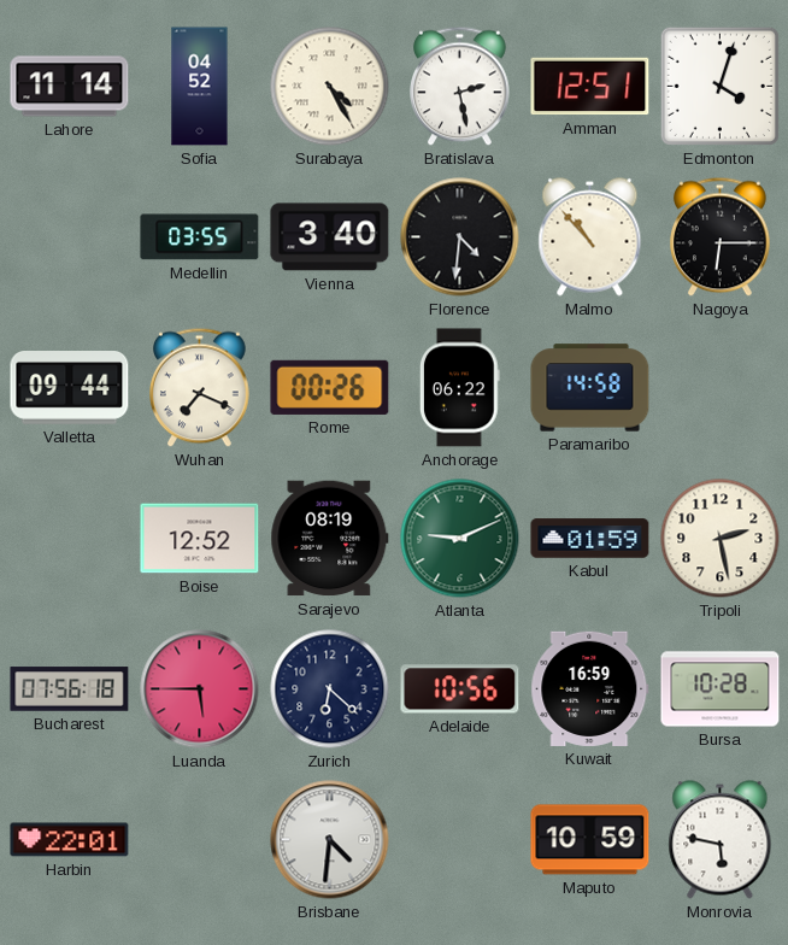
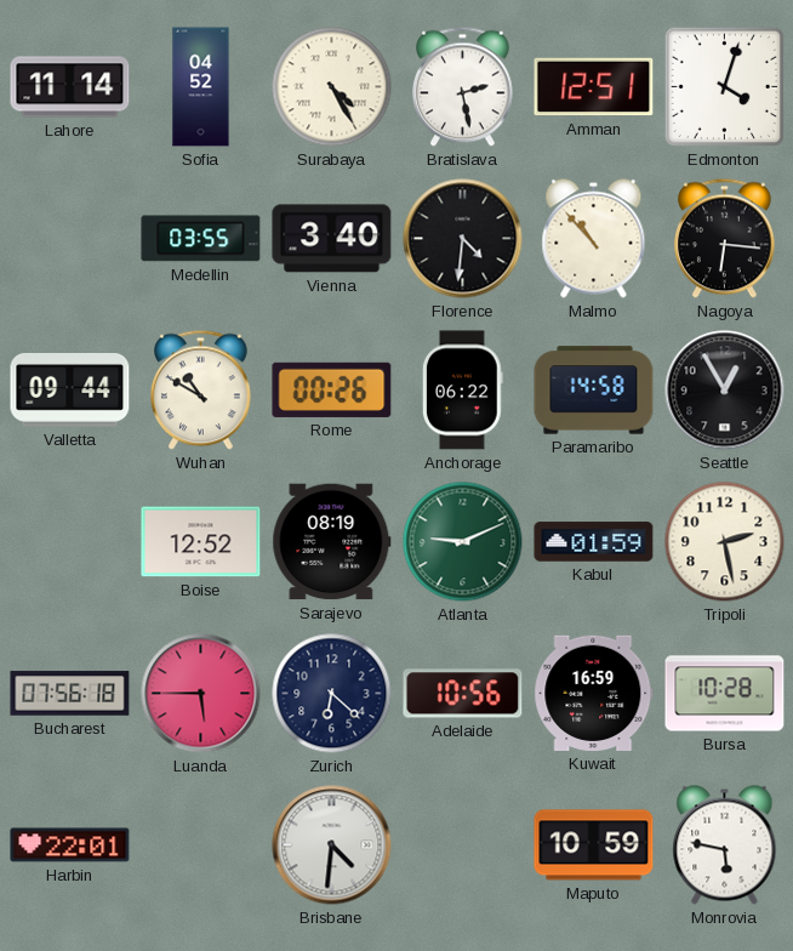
Nagoya: 6:15 -> 6:16
Wuhan: 7:19 -> 10:50
Seattle: none -> 12:55
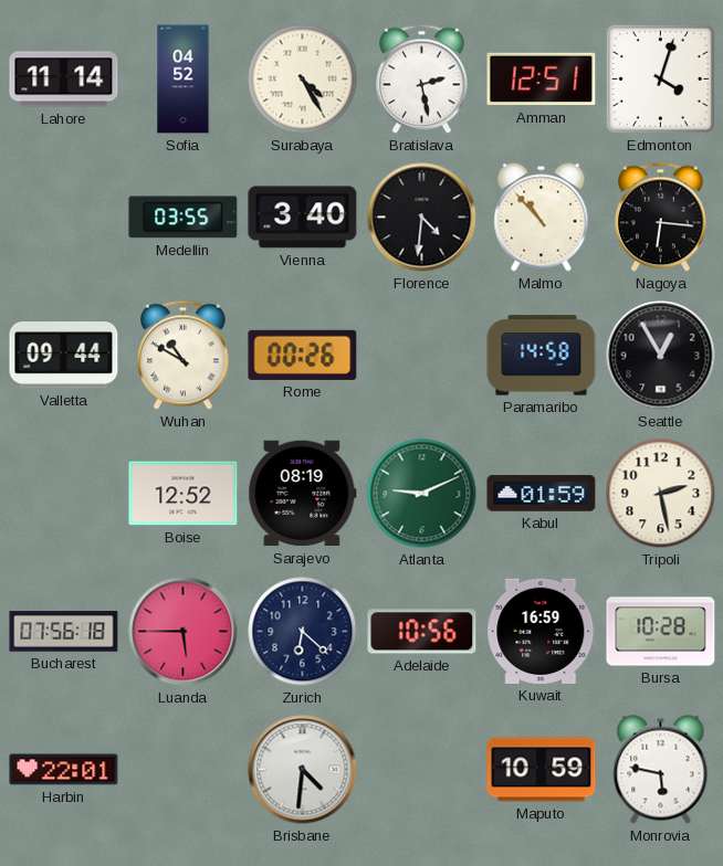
Anchorage: 06:22 -> none
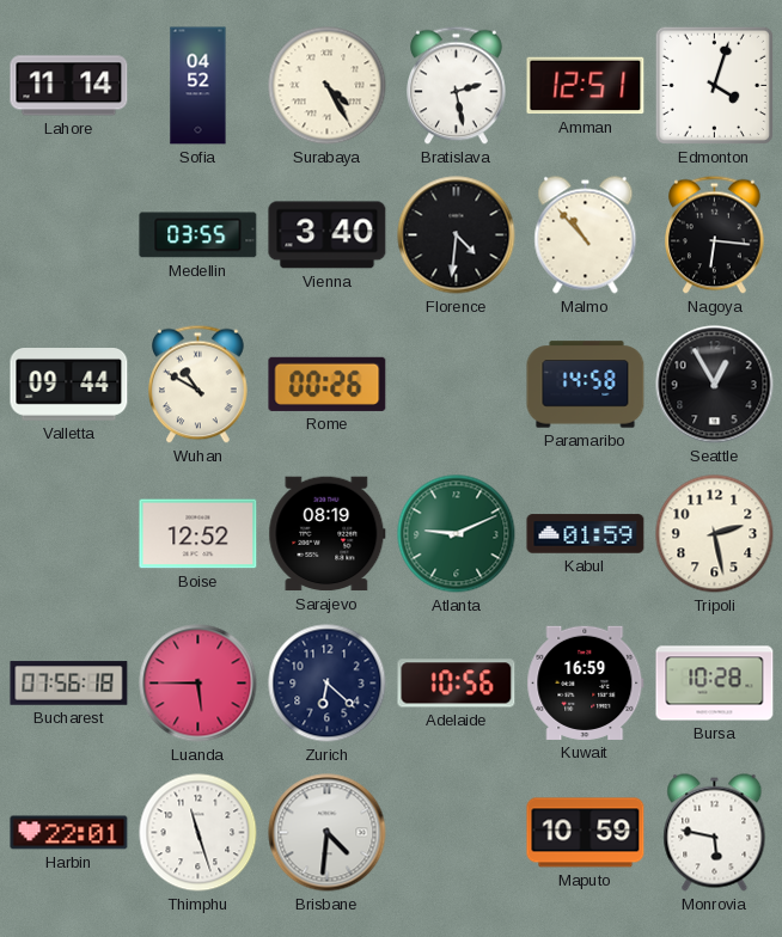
Thimphu: none -> 11:27
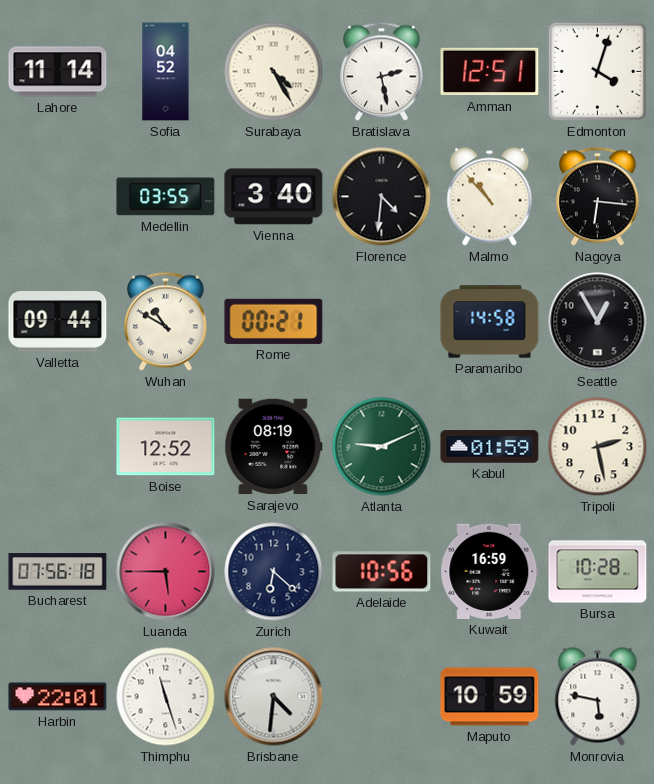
Rome: 00:26 -> 00:21
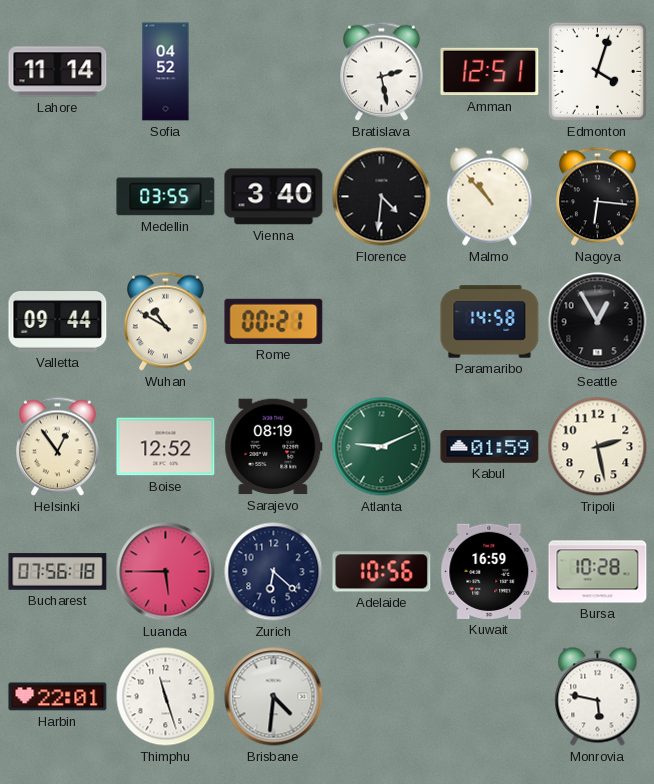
Surabaya: 4:25 -> none
Helsinki: none -> 12:54
Maputo: 10:59 -> none
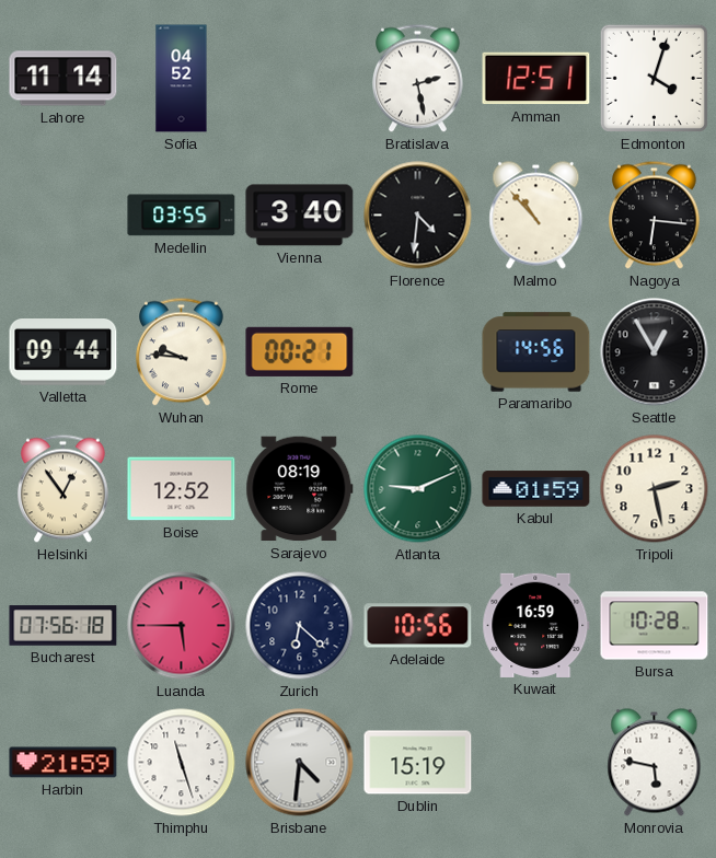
Wuhan: 10:50 -> 9:46
Paramaribo: 14:58 -> 14:56
Harbin: 22:01 -> 21:59
Dublin: none -> 15:19
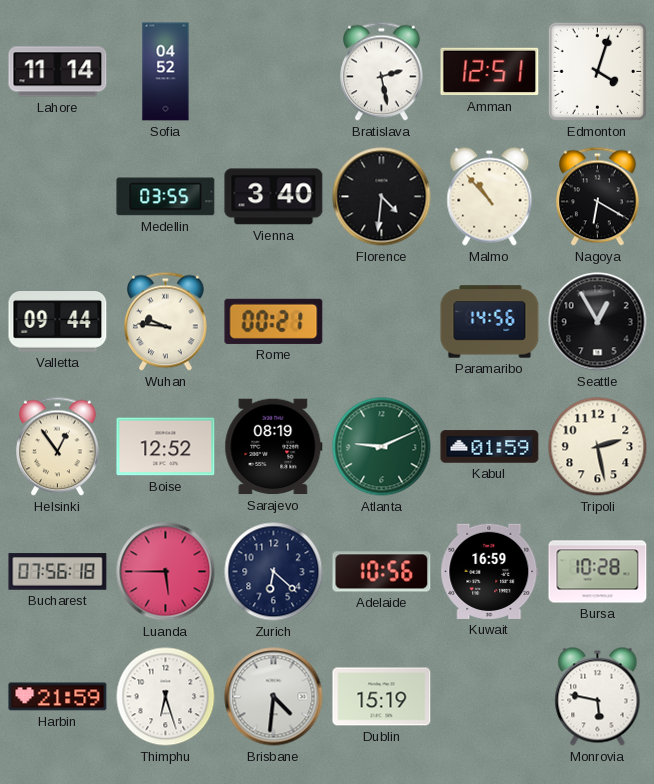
Nagoya: 6:16 -> 6:20
Thimphu: 11:27 -> 6:27
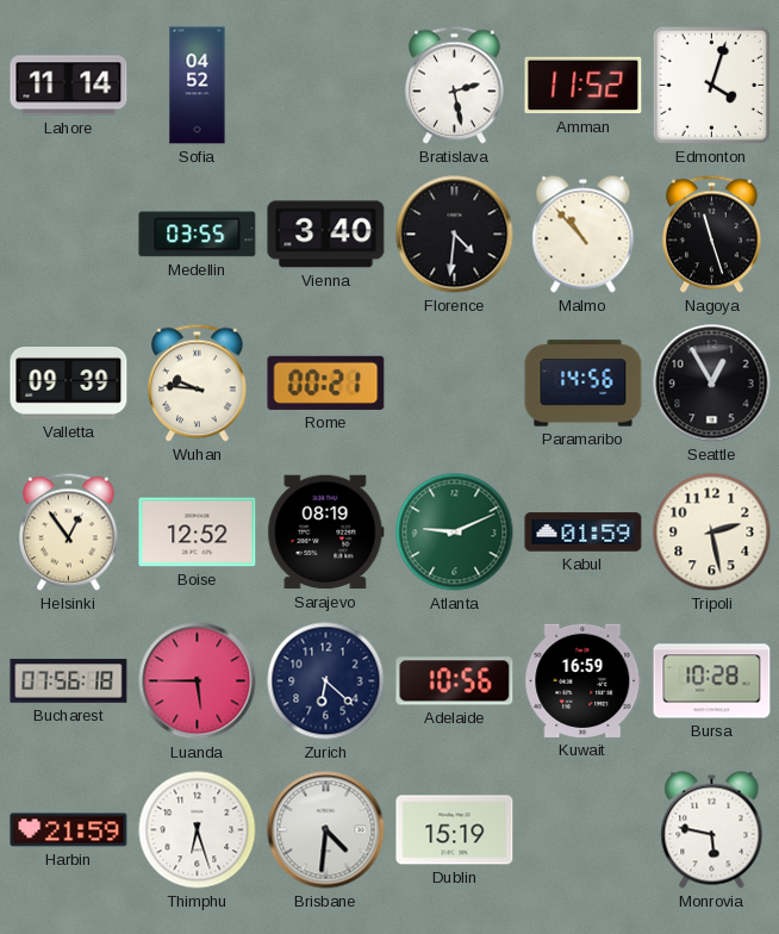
Amman: 12:51 -> 11:52
Nagoya: 6:20 -> 11:27
Valletta: 09:44 -> 09:39
